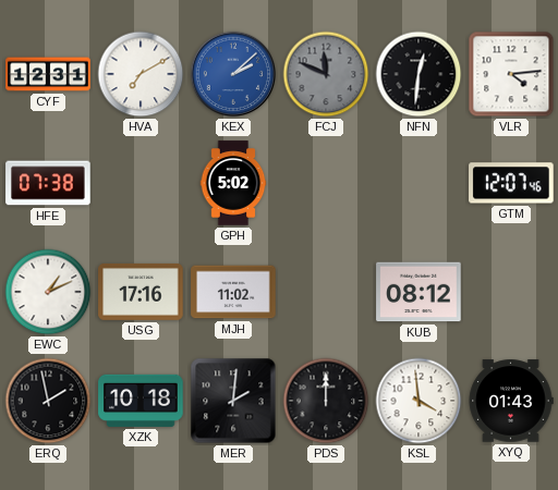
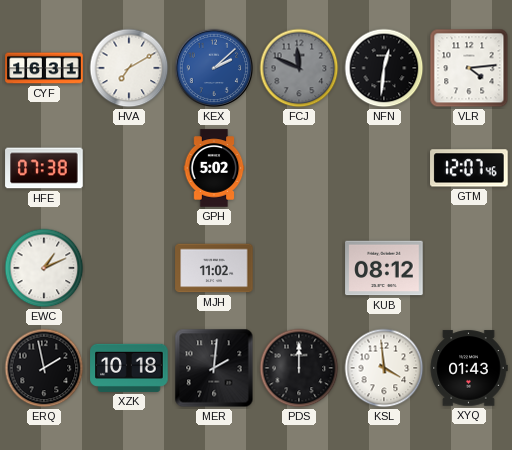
CYF: 12:31 -> 16:31
USG: 17:16 -> none
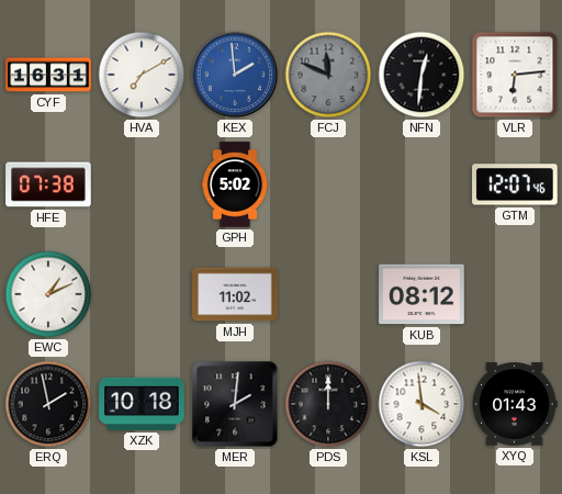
KEX: 2:08 -> 1:59
VLR: 4:14 -> 6:14
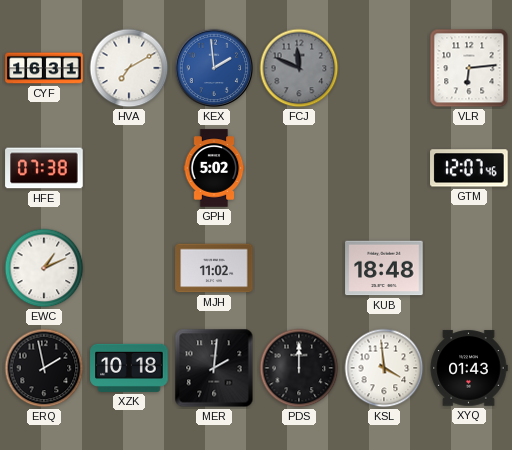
NFN: 12:31 -> none
KUB: 08:12 -> 18:48
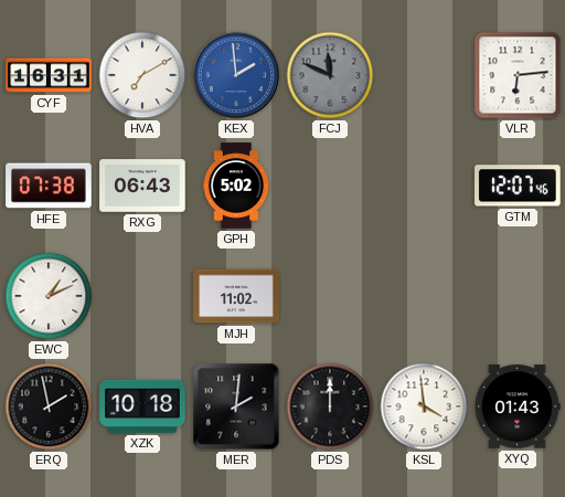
RXG: none -> 06:43
KUB: 18:48 -> none
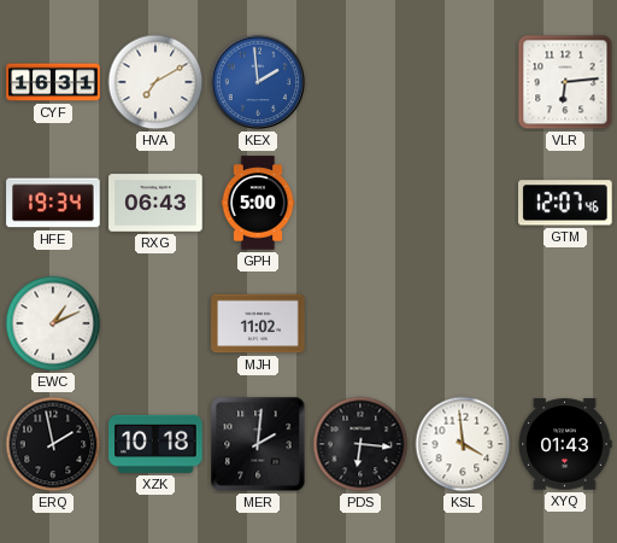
FCJ: 11:49 -> none
HFE: 07:38 -> 19:34
GPH: 5:02 -> 5:00
PDS: 12:00 -> 6:16
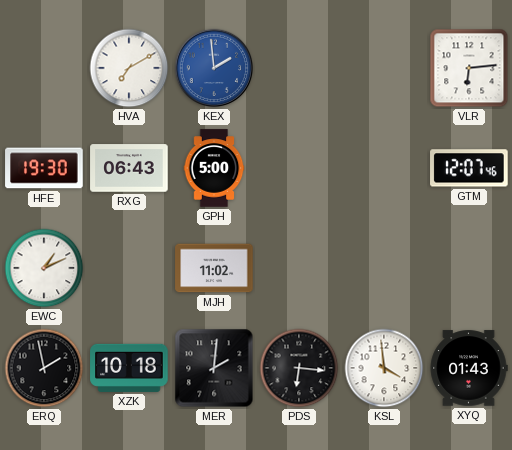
CYF: 16:31 -> none
HFE: 19:34 -> 19:30
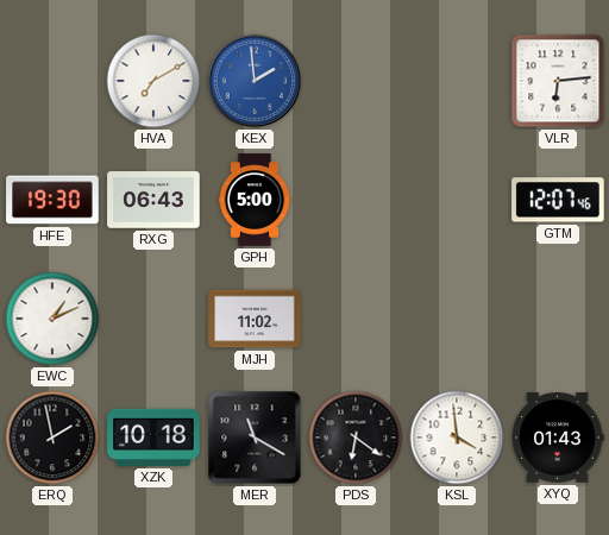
MER: 2:01 -> 11:20
PDS: 6:16 -> 6:21
